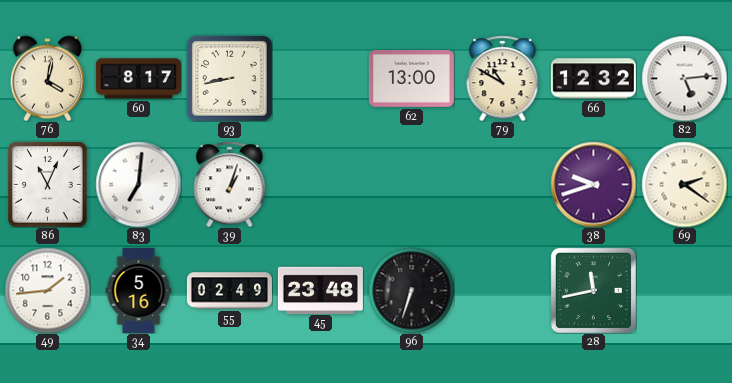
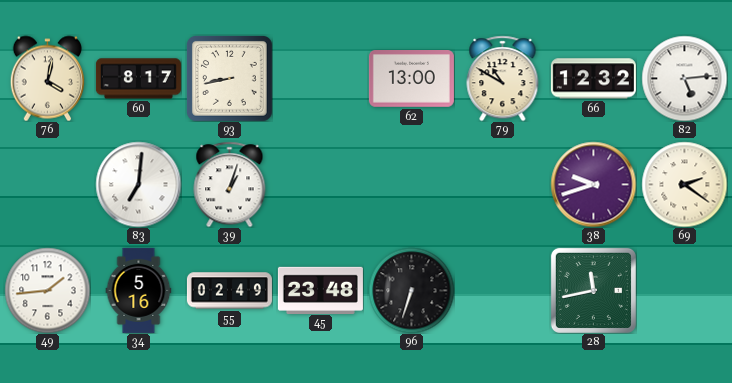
86: 11:04 -> none
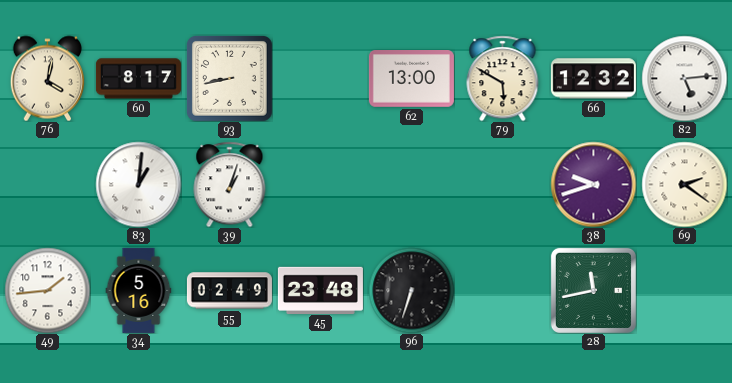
79: 10:50 -> 5:50
83: 7:01 -> 1:01
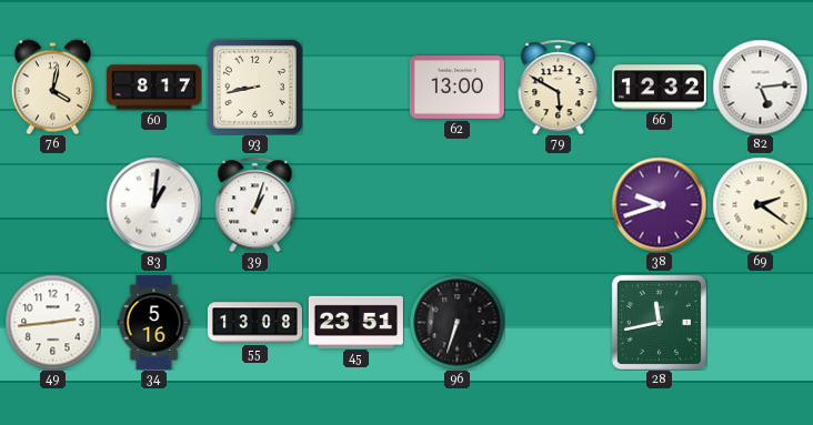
49: 1:44 -> 2:44
55: 02:49 -> 13:08
45: 23:48 -> 23:51
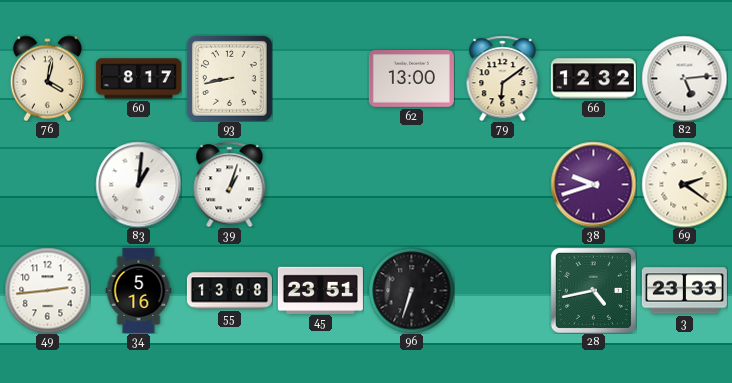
79: 5:50 -> 6:09
28: 11:43 -> 4:43
3: none -> 23:33
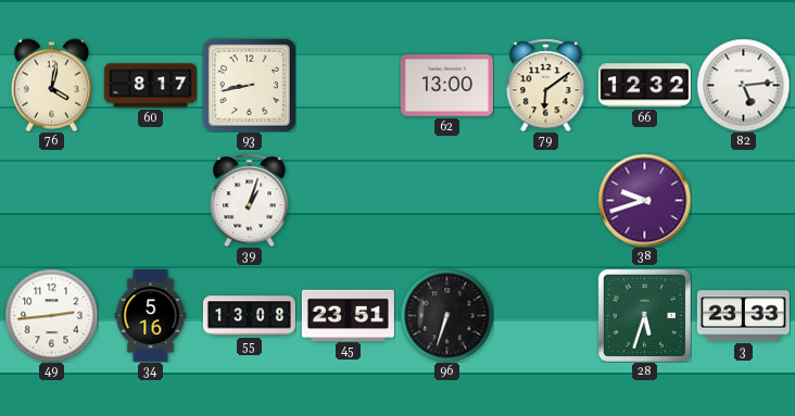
83: 1:01 -> none
69: 2:21 -> none
28: 4:43 -> 5:33
